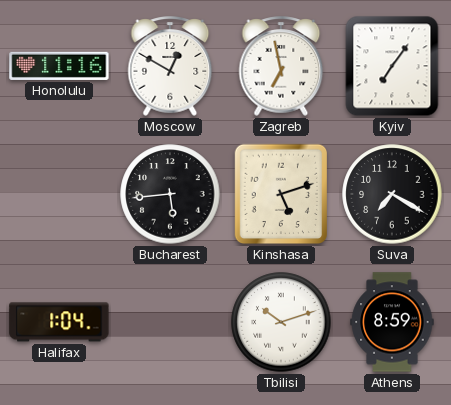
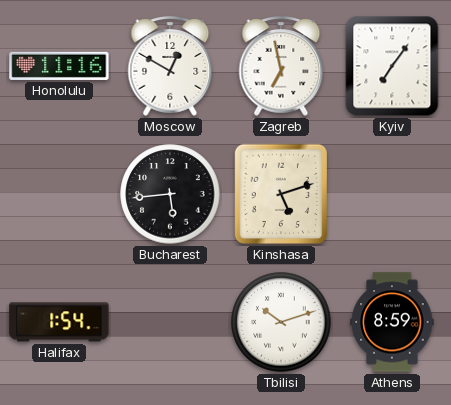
Suva: 7:20 -> none
Halifax: 1:04 -> 1:54
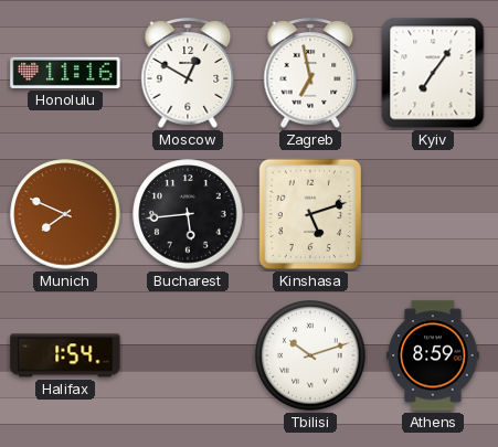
Munich: none -> 7:49
